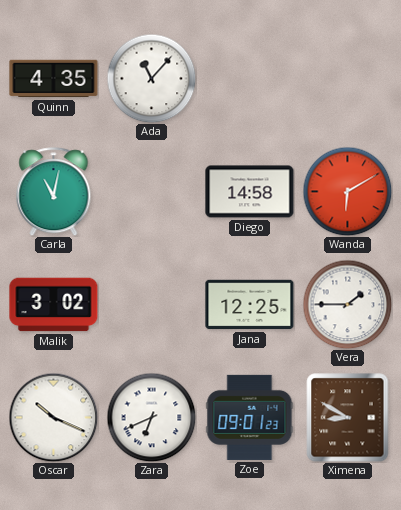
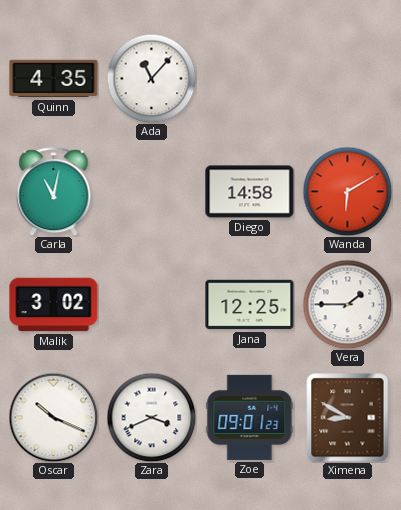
Zara: 6:41 -> 3:41
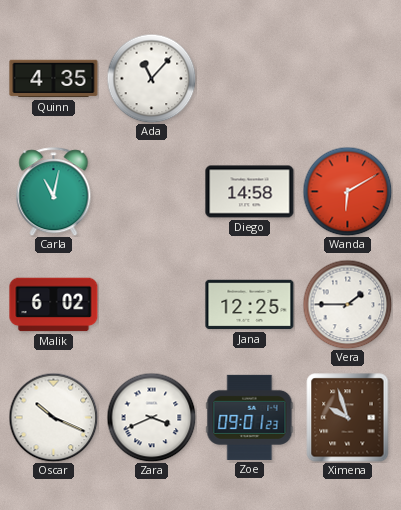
Malik: 3:02 -> 6:02
Ximena: 8:50 -> 9:57
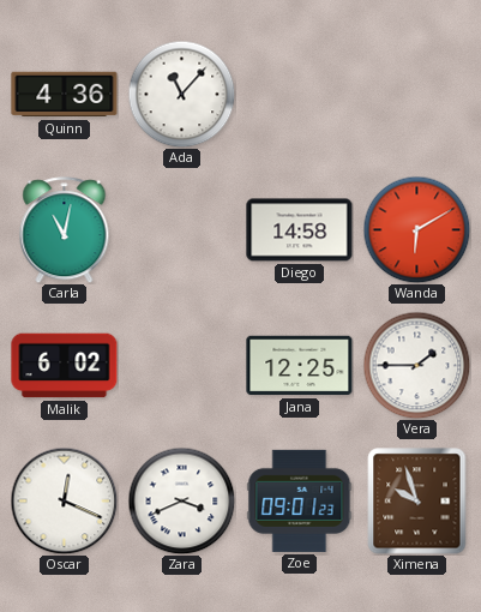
Quinn: 4:35 -> 4:36
Oscar: 10:19 -> 12:19
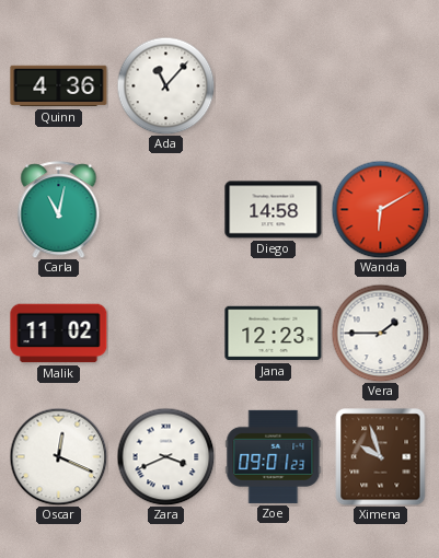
Malik: 6:02 -> 11:02
Jana: 12:25 -> 12:23
